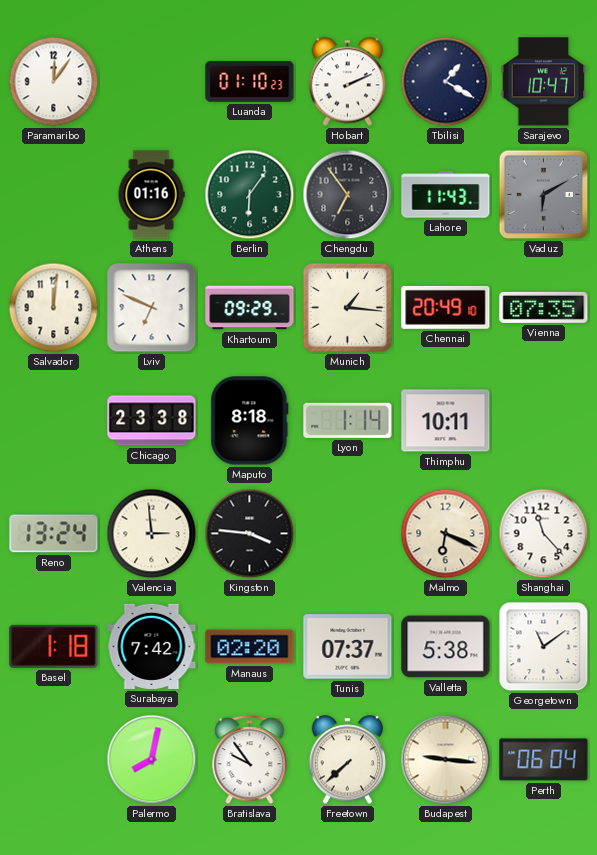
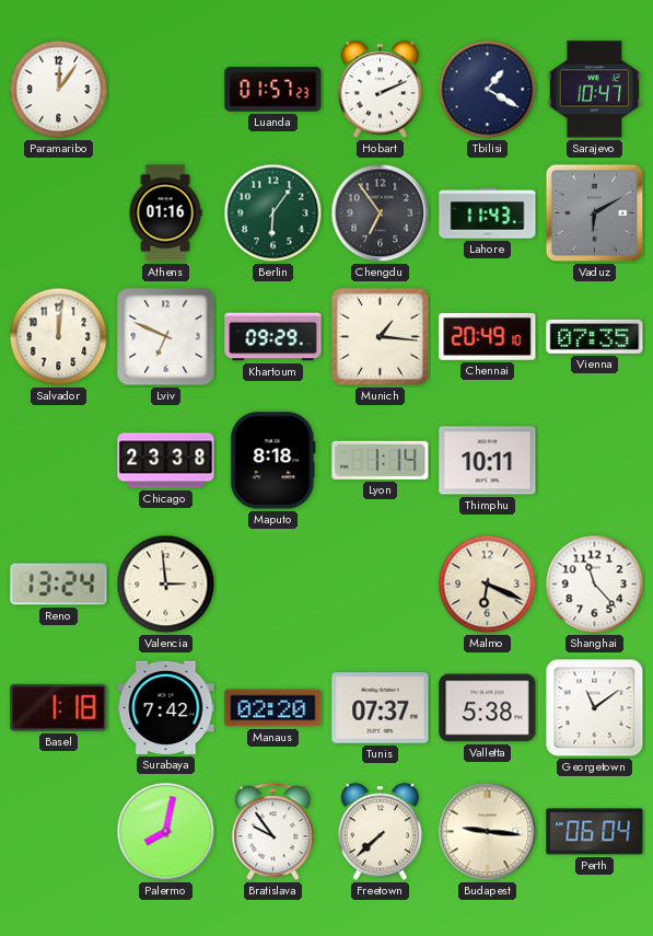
Luanda: 01:10 -> 01:57
Kingston: 3:46 -> none
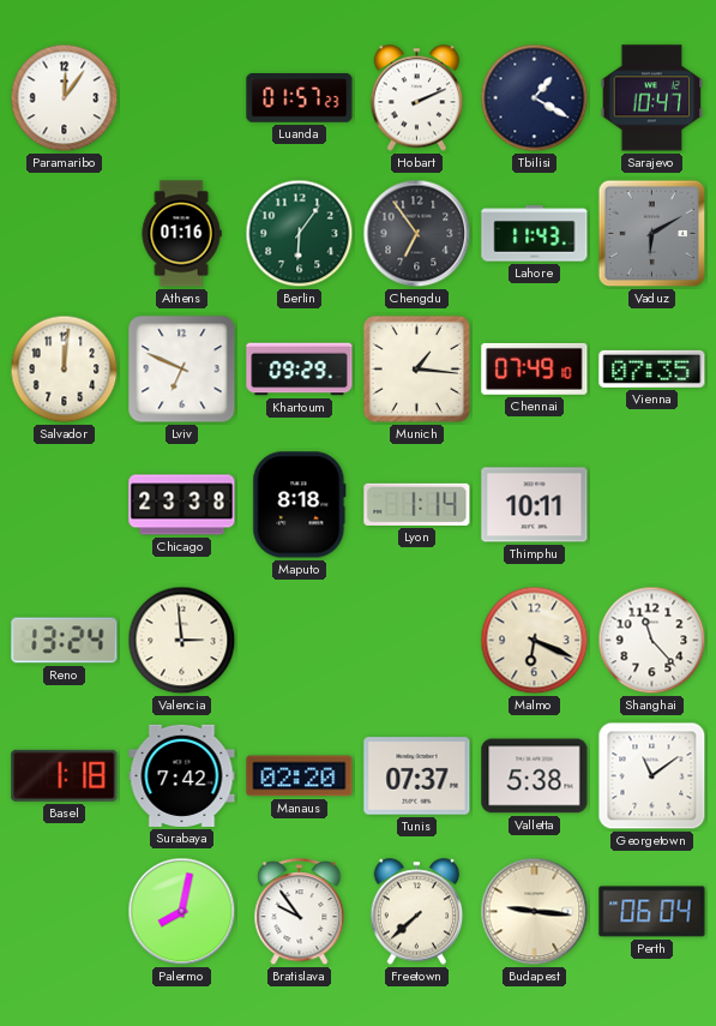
Chennai: 20:49 -> 07:49
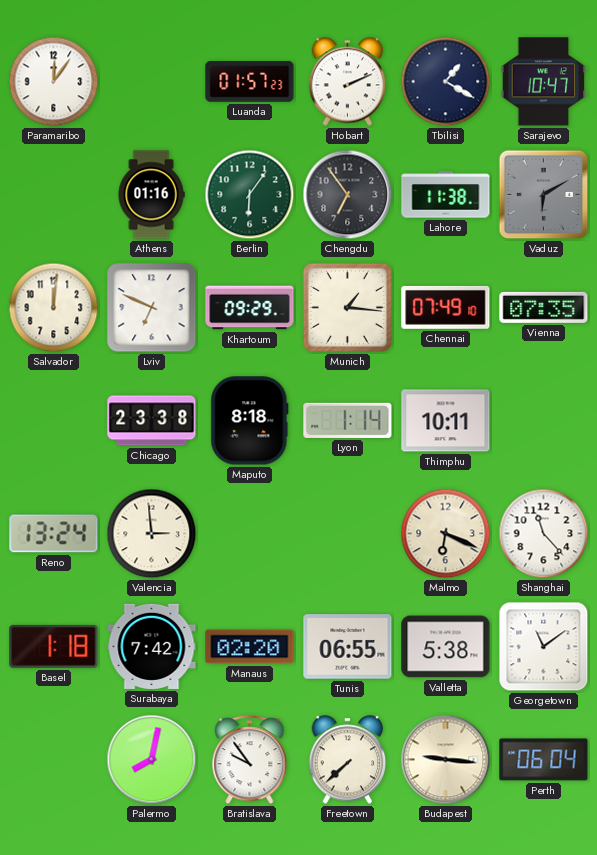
Lahore: 11:43 -> 11:38
Tunis: 07:37 -> 06:55
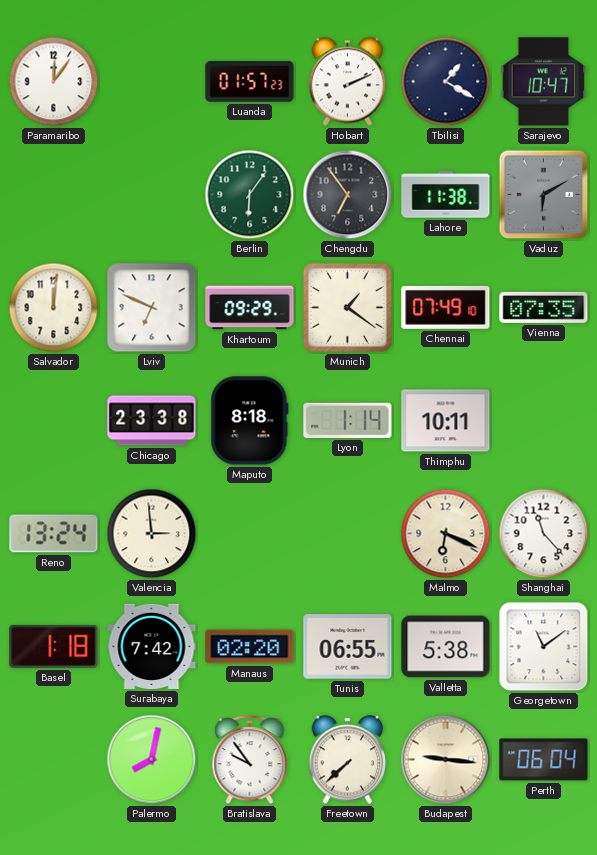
Athens: 01:16 -> none
Munich: 1:16 -> 1:21
